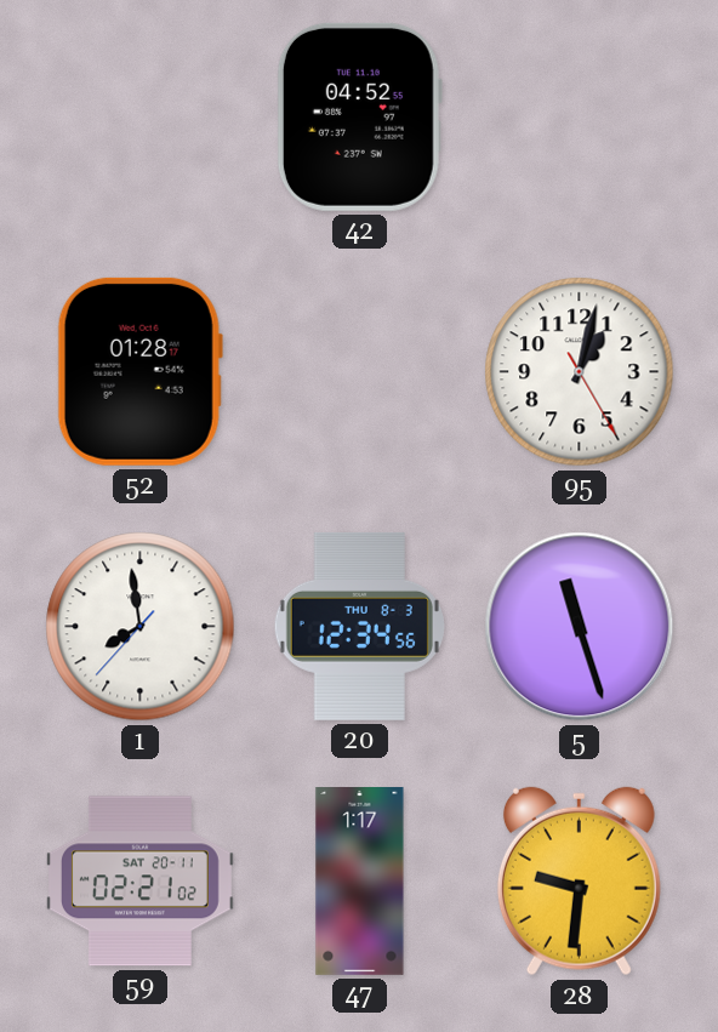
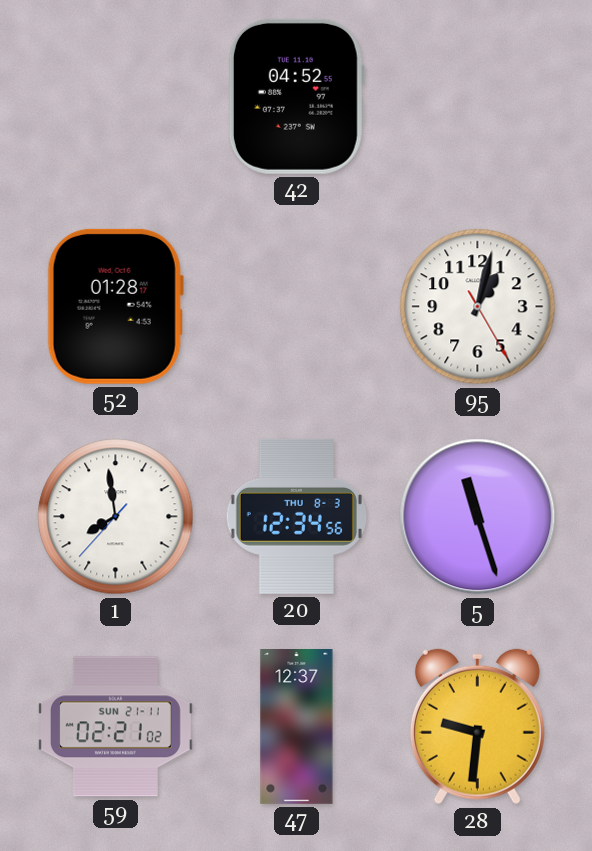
59 date: SAT 20-11 -> SUN 21-11
47: 1:17 -> 12:37
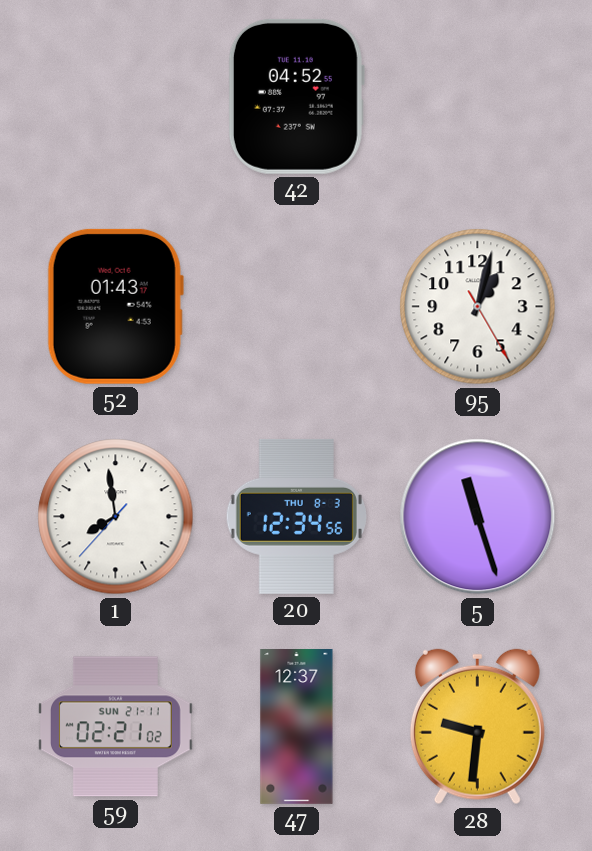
52: 01:28 -> 01:43
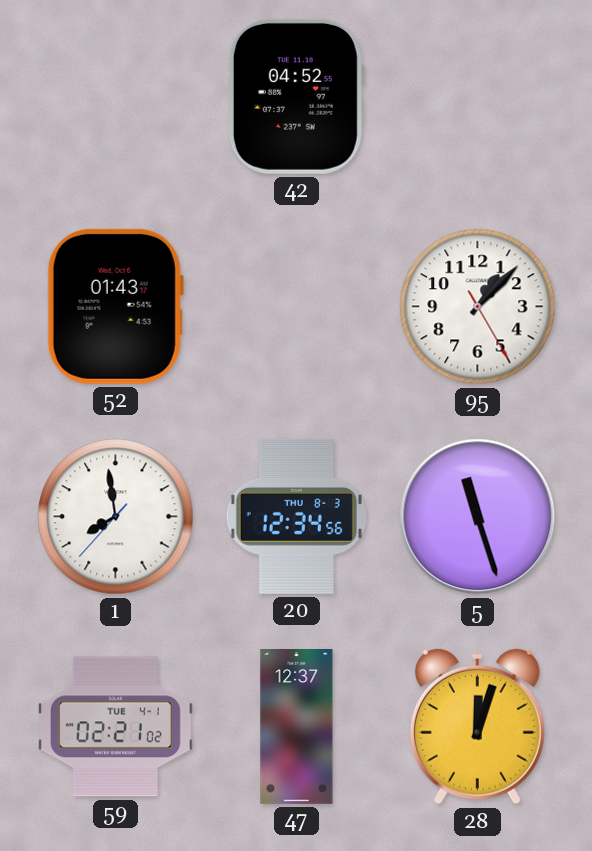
95: 1:02 -> 1:07
59 date: SUN 21-11 -> TUE 4-1
28: 9:31 -> 12:03
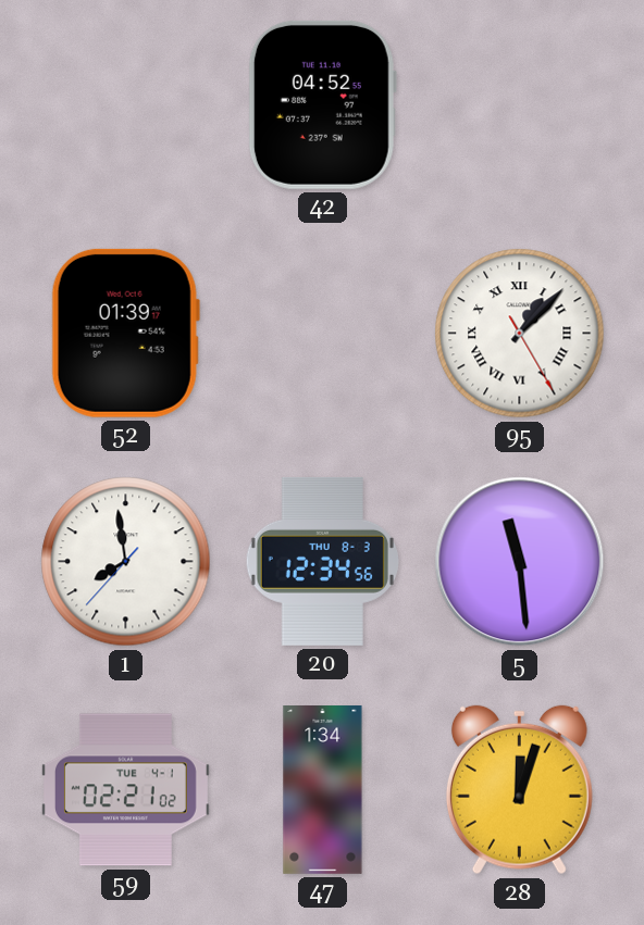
52: 01:43 -> 01:39
95 numerals: Arabic -> Roman
5: 11:27 -> 11:29
47: 12:37 -> 1:34
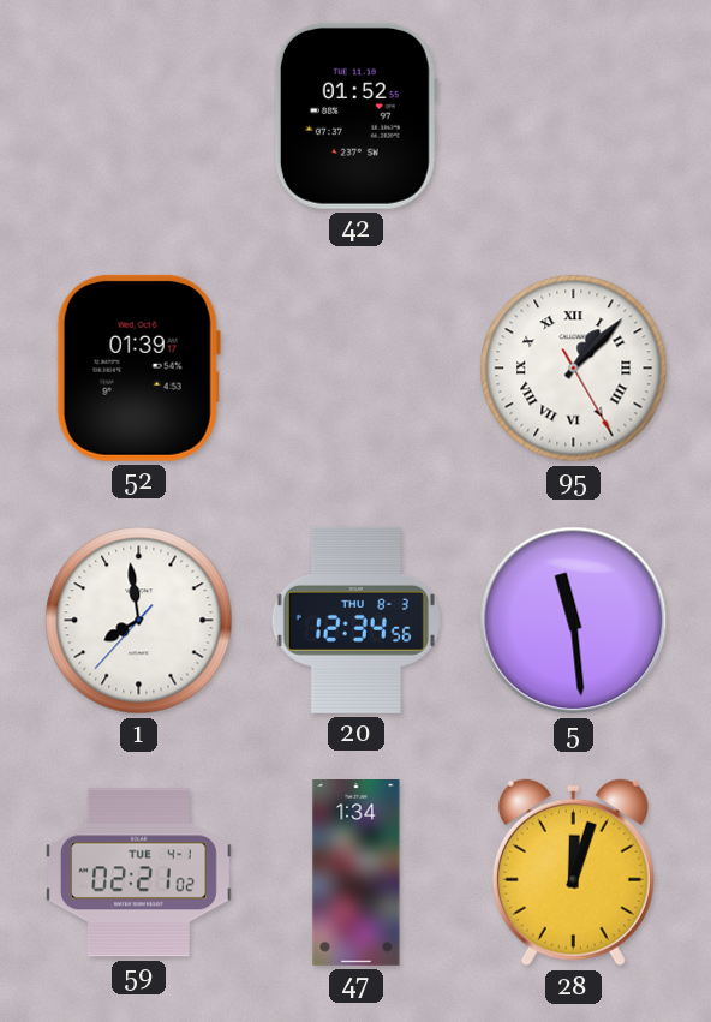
42: 04:52 -> 01:52
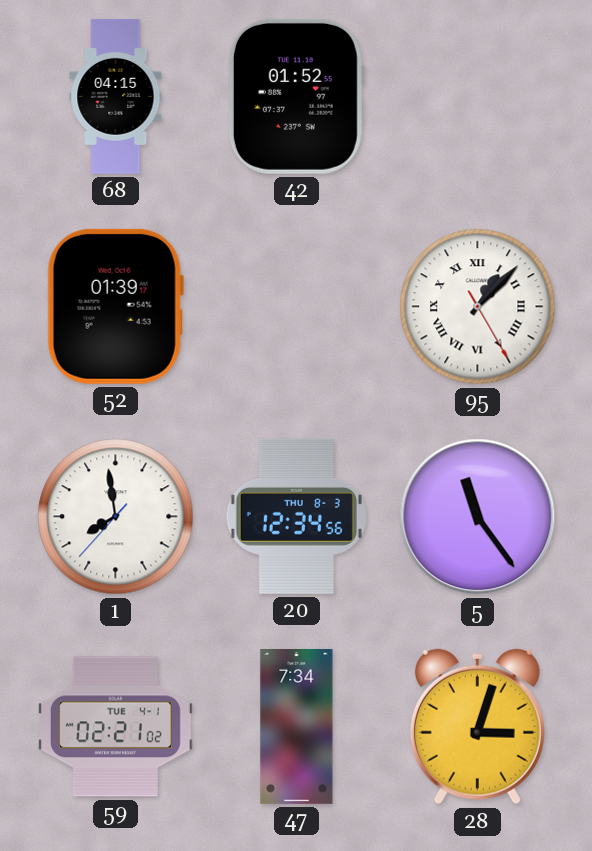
68: none -> 04:15
5: 11:29 -> 11:24
47: 1:34 -> 7:34
28: 12:03 -> 3:03
